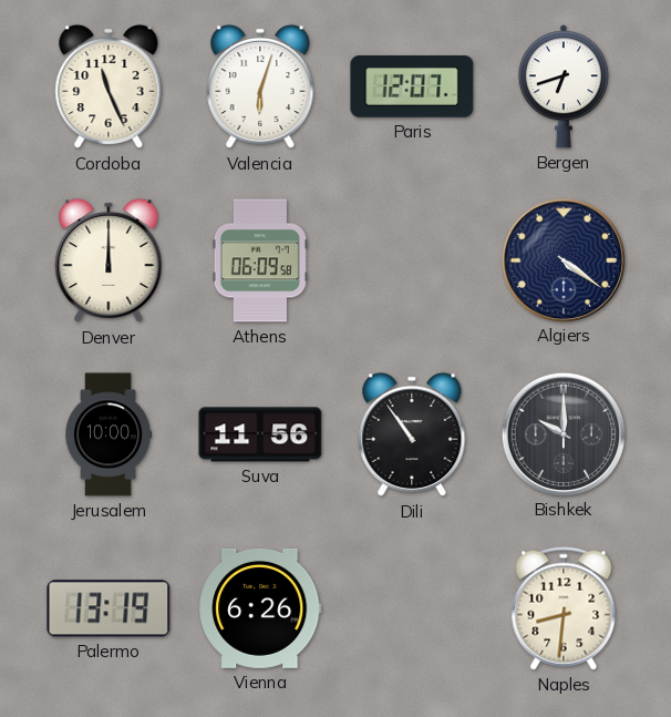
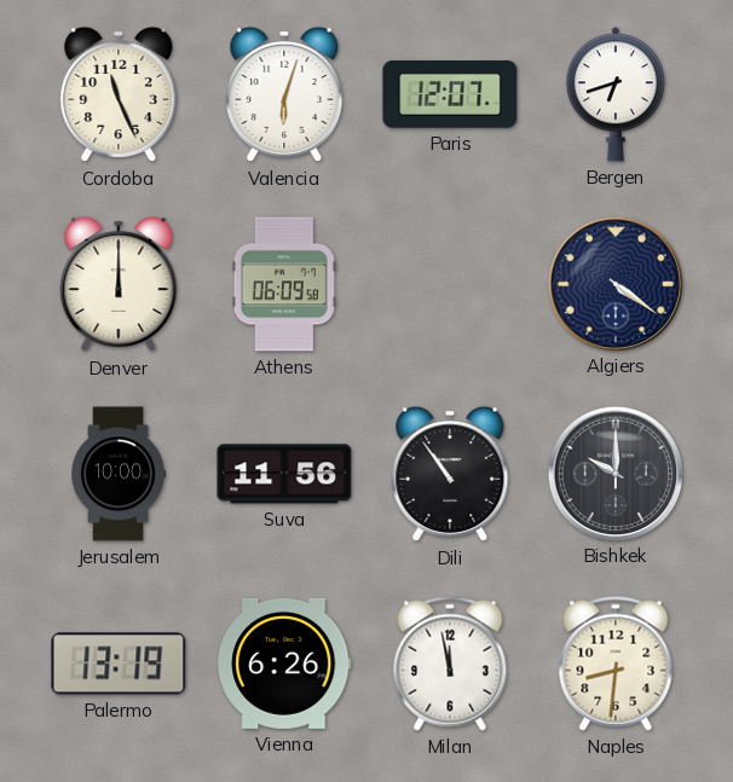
Milan: none -> 11:58
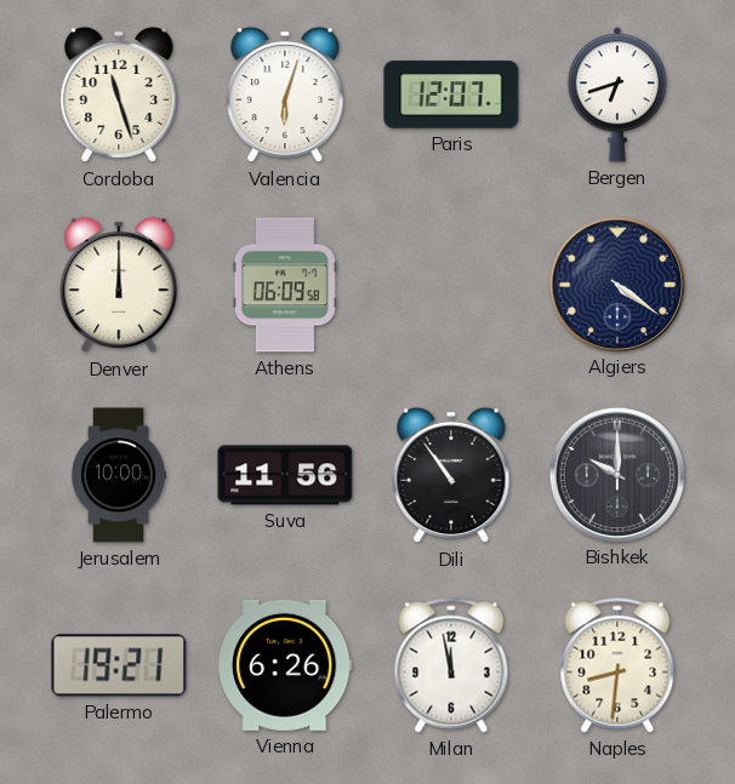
Cordoba: 11:26 -> 11:27
Palermo: 13:19 -> 19:21
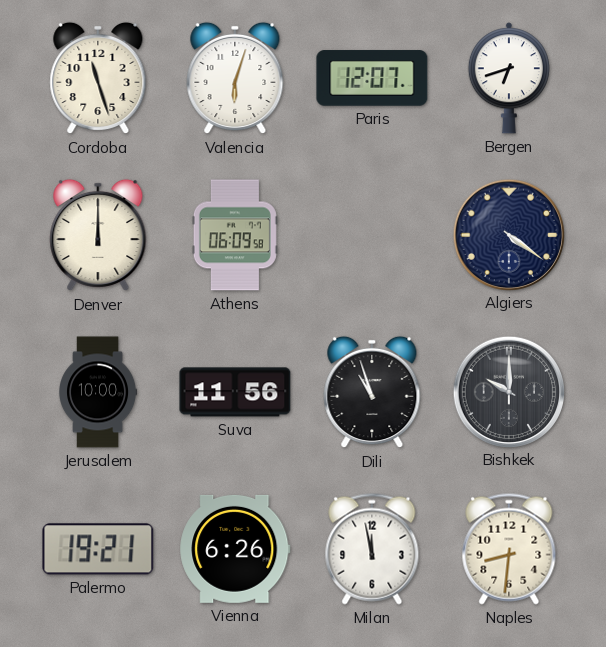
Dili: 10:54 -> 10:57
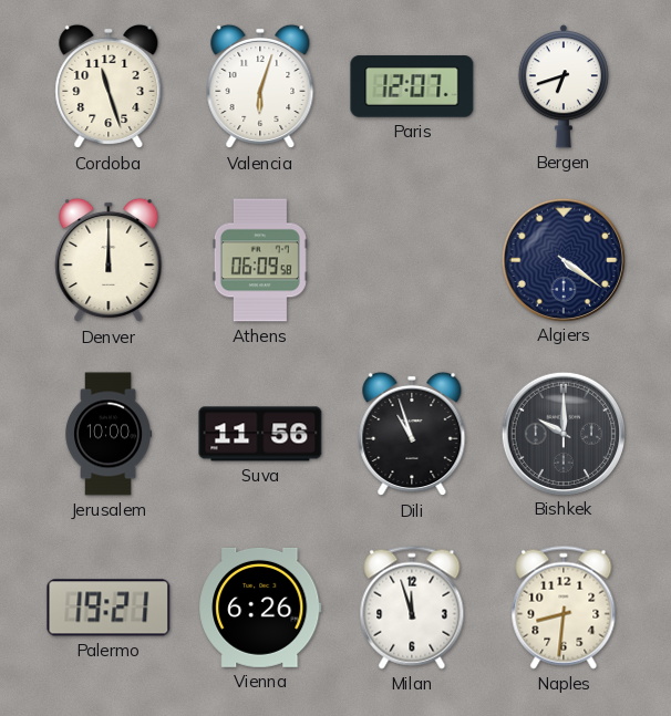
Milan: 11:58 -> 11:57
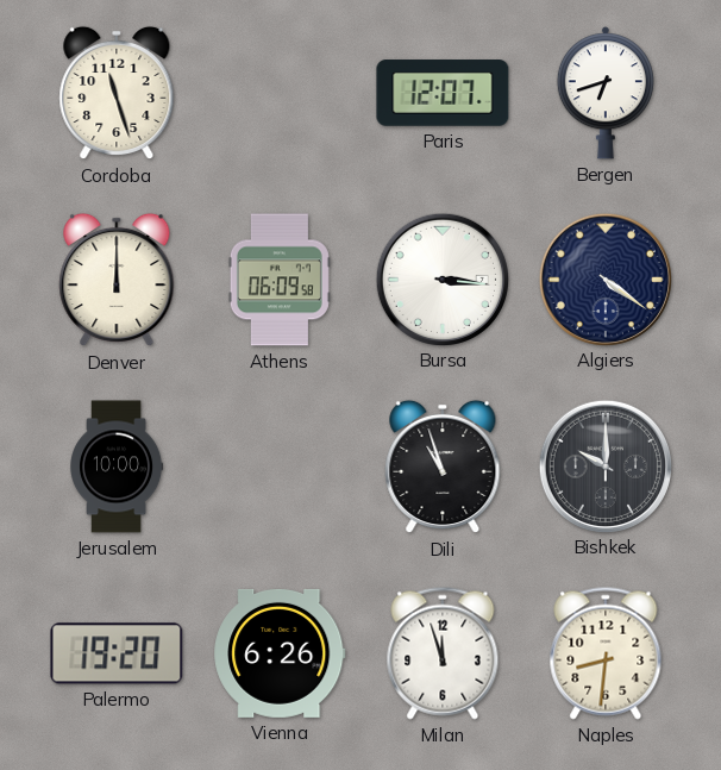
Valencia: 6:03 -> none
Bursa: none -> 3:16
Suva: 11:56 -> none
Palermo: 19:21 -> 19:20
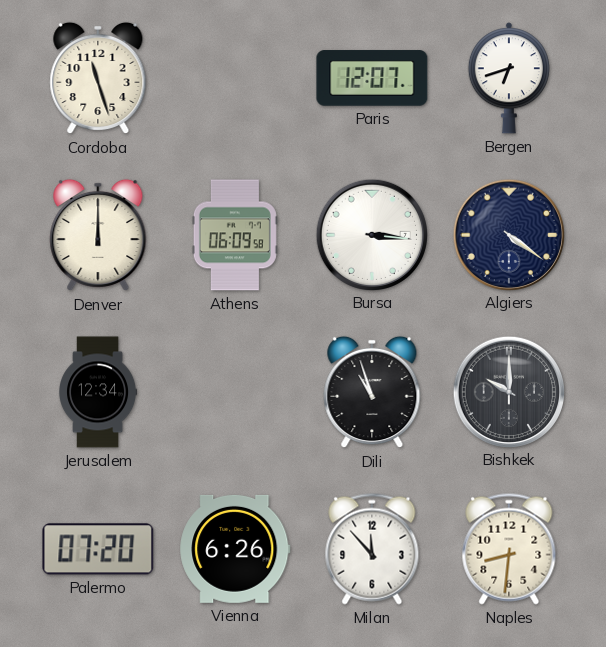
Jerusalem: 10:00 -> 12:34
Palermo: 19:20 -> 07:20
Milan: 11:57 -> 11:53
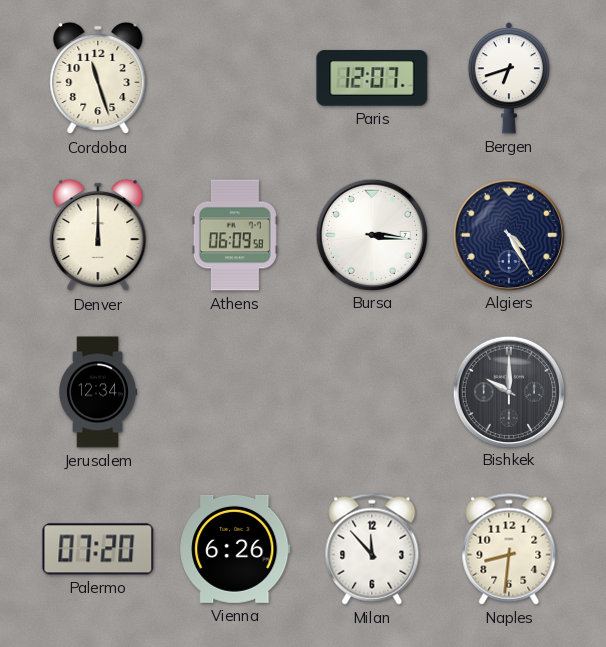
Algiers: 4:21 -> 4:25
Dili: 10:57 -> none
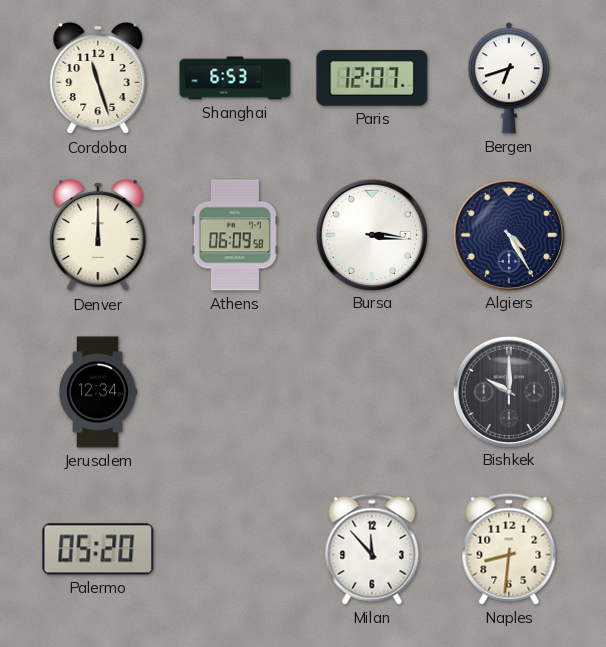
Shanghai: none -> 6:53
Palermo: 07:20 -> 05:20
Vienna: 6:26 -> none
